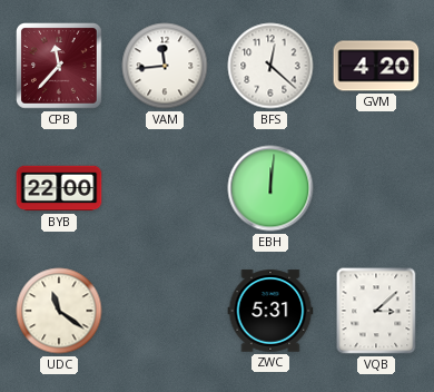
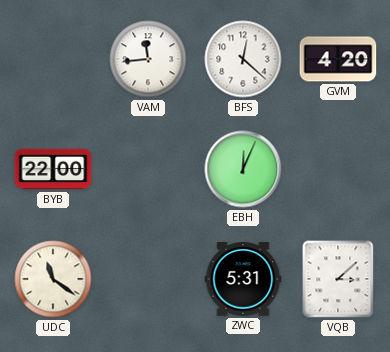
CPB: 11:37 -> none
EBH: 12:01 -> 12:04
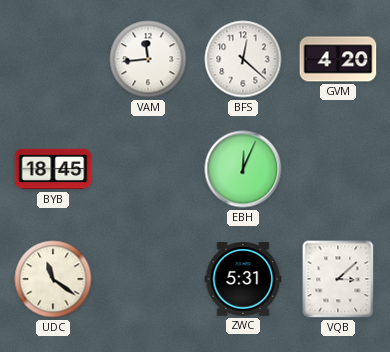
BYB: 22:00 -> 18:45
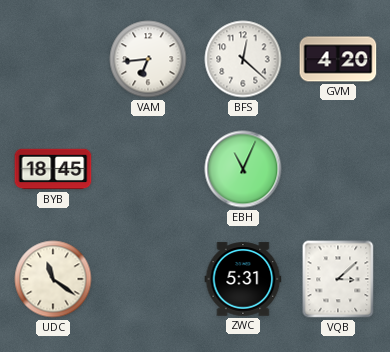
VAM: 11:44 -> 6:44
EBH: 12:04 -> 11:04
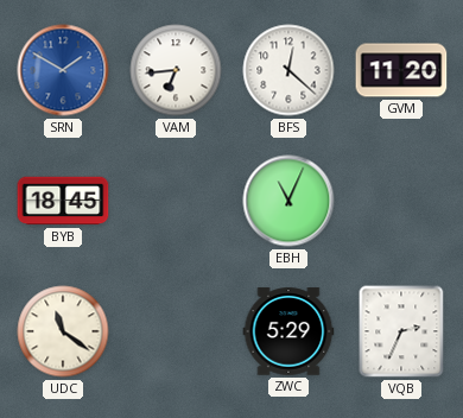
SRN: none -> 1:50
GVM: 4:20 -> 11:20
ZWC: 5:31 -> 5:29
VQB: 3:08 -> 2:34
